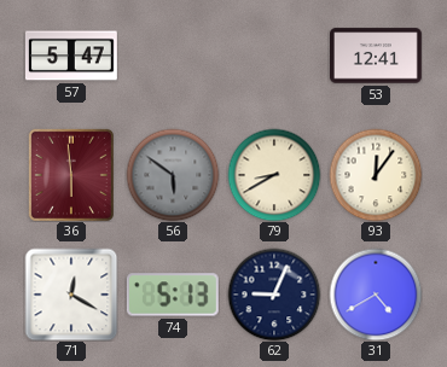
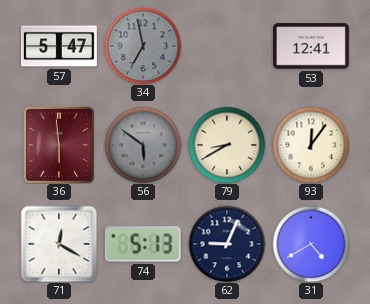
34: none -> 6:58
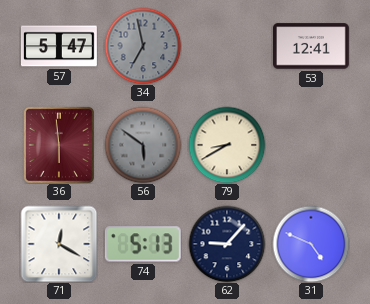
93: 12:06 -> none
62: 9:04 -> 9:07
31: 4:40 -> 4:49
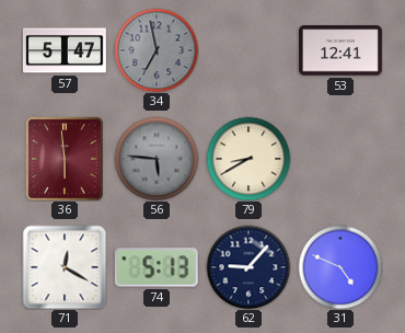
56: 5:51 -> 5:46
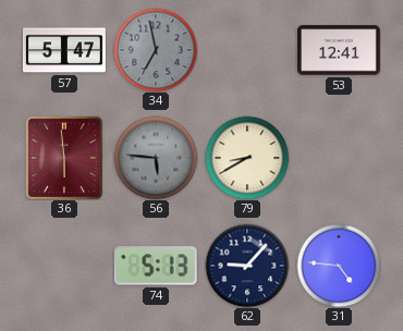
71: 12:20 -> none
31: 4:49 -> 4:46
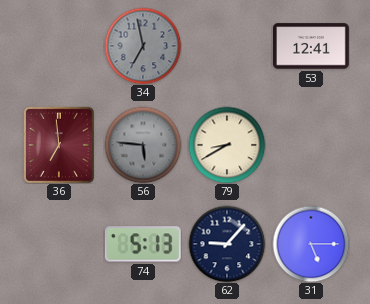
57: 5:47 -> none
36: 5:59 -> 6:59
31: 4:46 -> 5:15
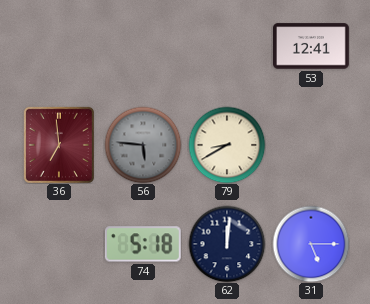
34: 6:58 -> none
74: 5:13 -> 5:18
62: 9:07 -> 12:01
